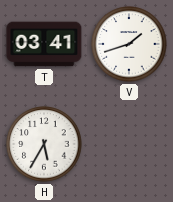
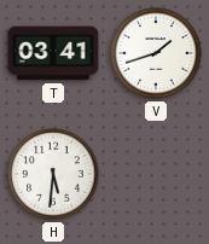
H: 5:35 -> 5:31
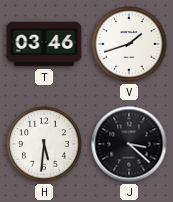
T: 03:41 -> 03:46
J: none -> 3:22
